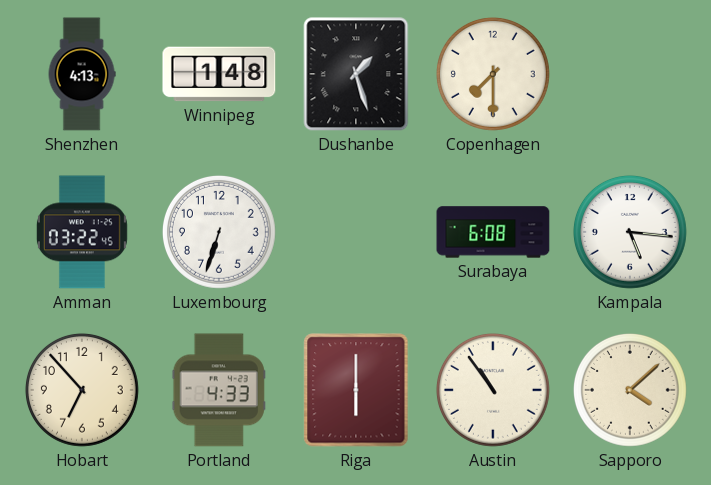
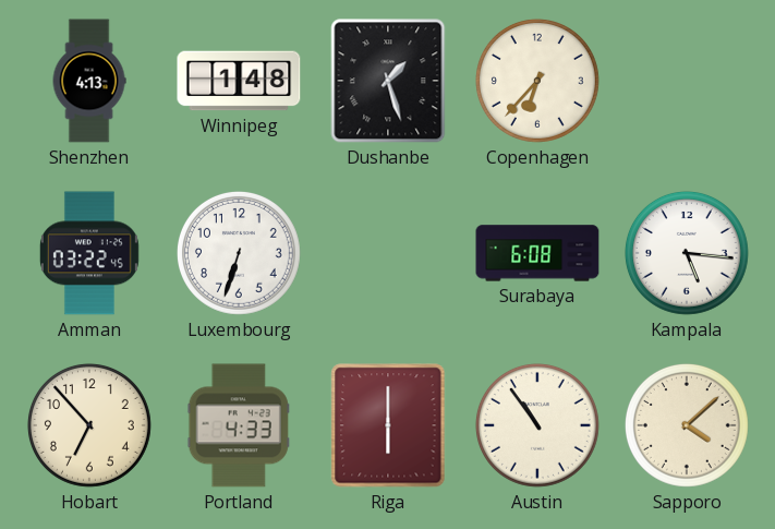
Copenhagen: 7:30 -> 6:37
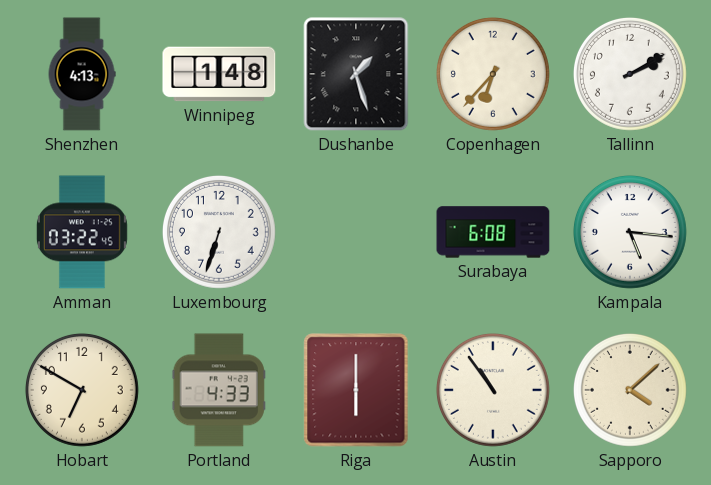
Tallinn: none -> 2:10
Hobart: 6:53 -> 6:50
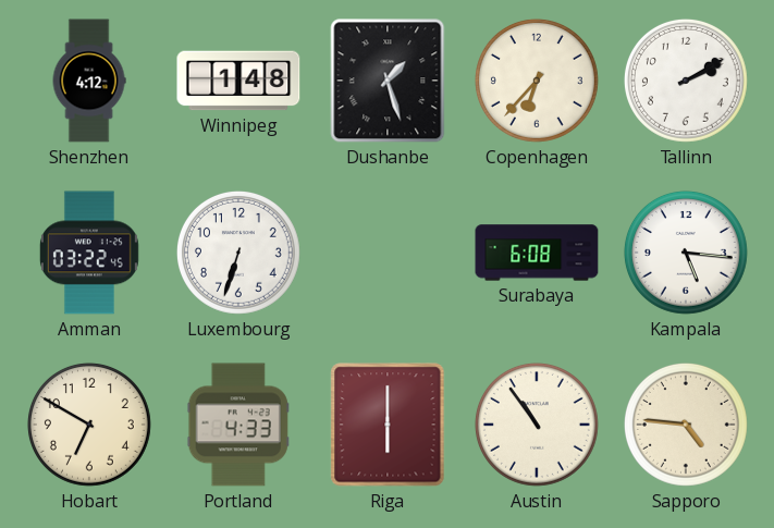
Shenzhen: 4:13 -> 4:12
Sapporo: 4:08 -> 4:46
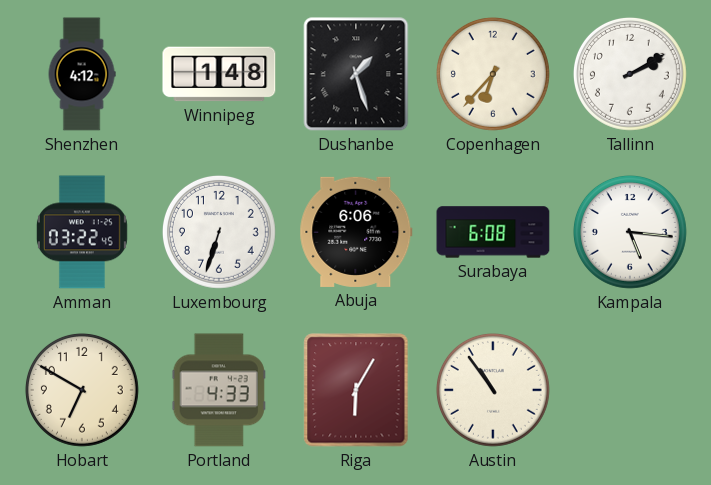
Abuja: none -> 6:06
Riga: 6:00 -> 6:05
Sapporo: 4:46 -> none
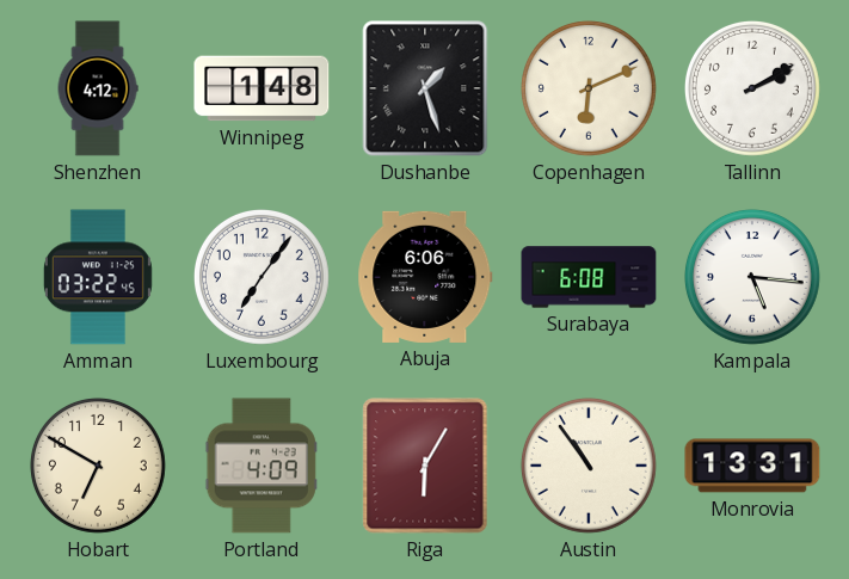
Copenhagen: 6:37 -> 6:11
Luxembourg: 6:33 -> 7:06
Portland: 4:33 -> 4:09
Monrovia: none -> 13:31
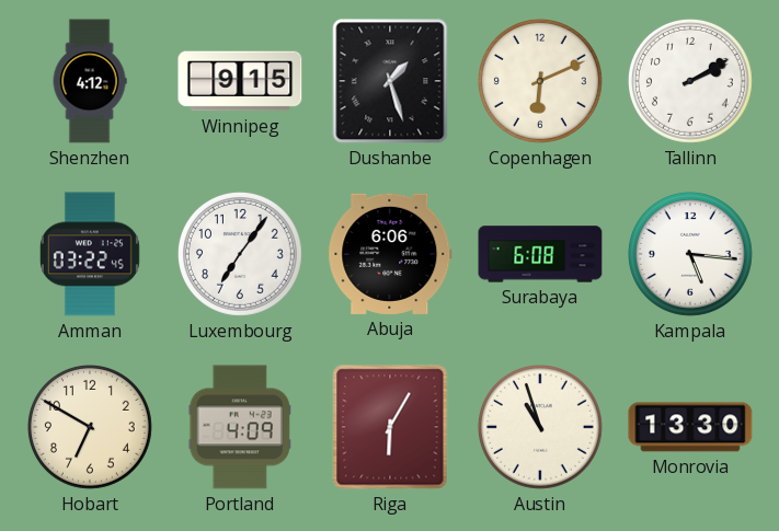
Winnipeg: 1:48 -> 9:15
Austin: 10:54 -> 10:57
Monrovia: 13:31 -> 13:30
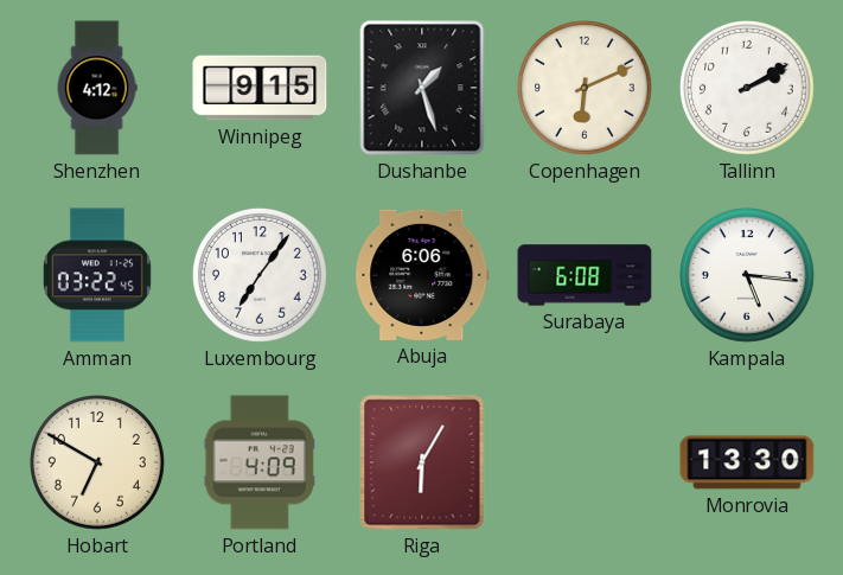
Austin: 10:57 -> none
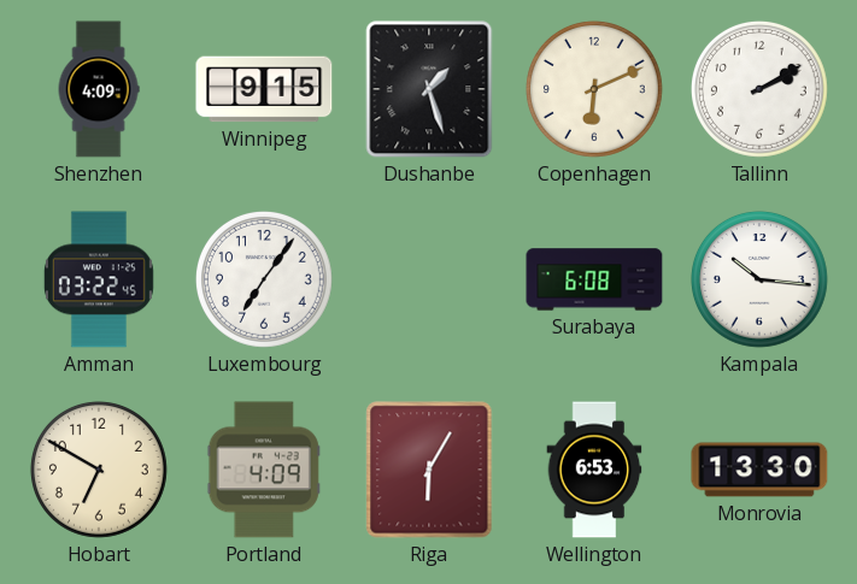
Shenzhen: 4:12 -> 4:09
Abuja: 6:06 -> none
Kampala: 5:16 -> 10:16
Wellington: none -> 6:53
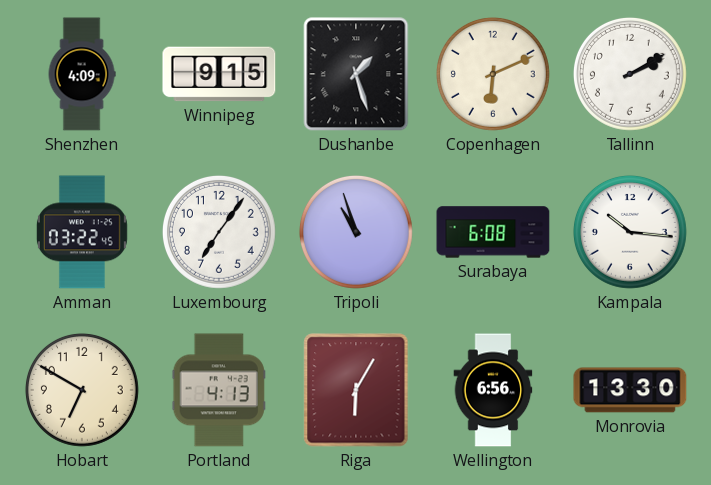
Tripoli: none -> 10:57
Portland: 4:09 -> 4:13
Wellington: 6:53 -> 6:56
